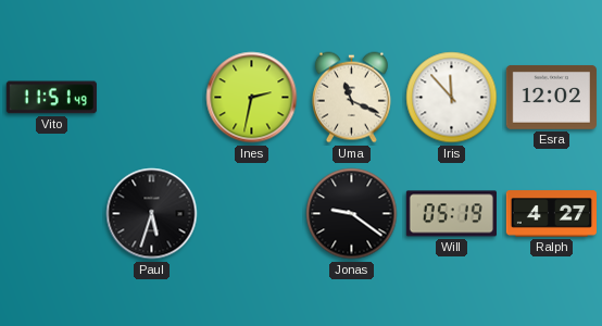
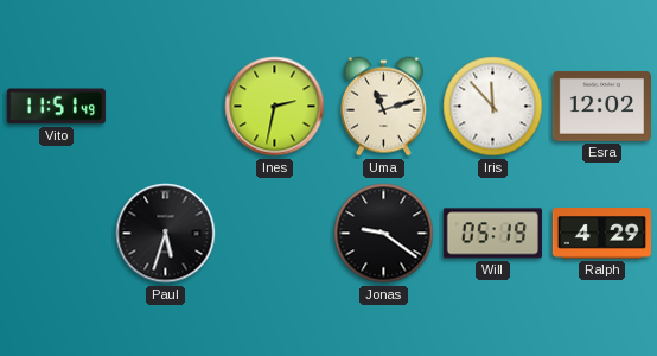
Uma: 11:19 -> 11:12
Ralph: 4:27 -> 4:29
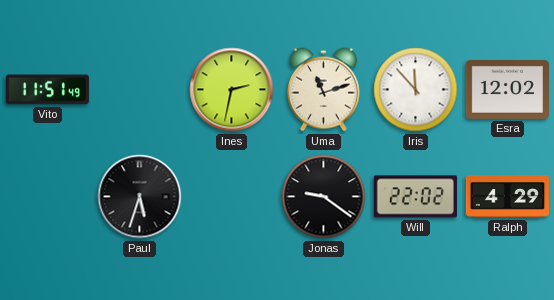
Will: 05:19 -> 22:02
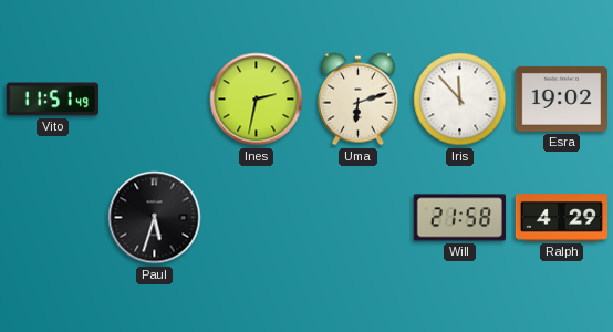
Uma: 11:12 -> 6:12
Esra: 12:02 -> 19:02
Jonas: 9:21 -> none
Will: 22:02 -> 21:58
